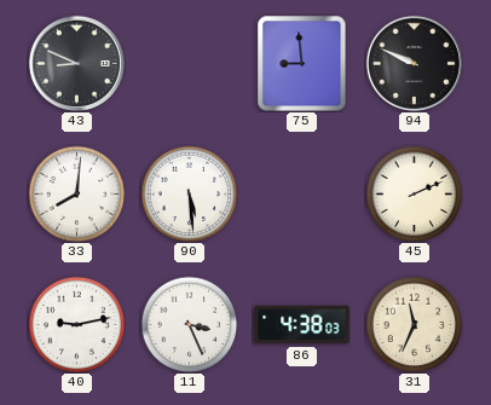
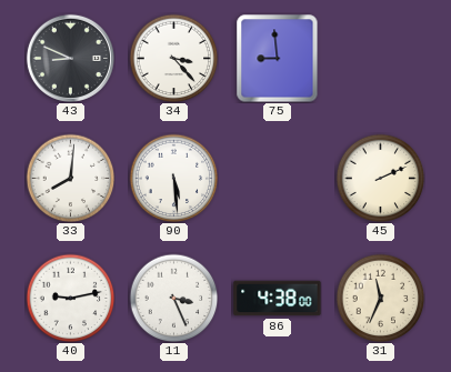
34: none -> 3:23
94: 9:49 -> none
86: 4:38:03 -> 4:38:00
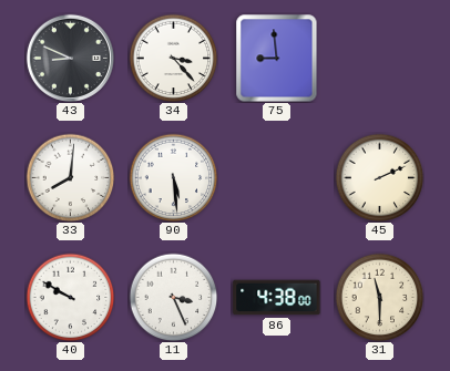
40: 9:13 -> 9:50
31: 11:34 -> 11:30
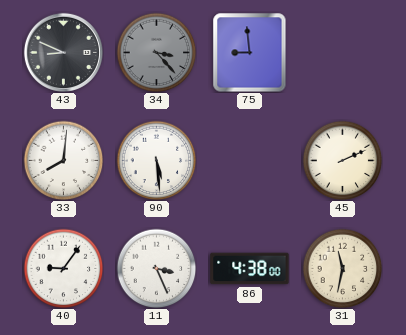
34 dial: white -> grey
40: 9:50 -> 9:06
31: 11:30 -> 11:32
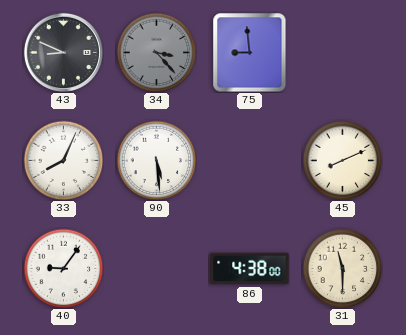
33: 8:01 -> 8:04
45: 2:11 -> 8:11
11: 3:26 -> none
31: 11:32 -> 11:30
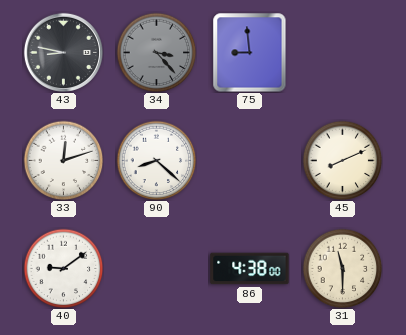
43: 8:49 -> 8:47
33: 8:04 -> 12:12
90: 5:29 -> 8:22
40: 9:06 -> 9:09
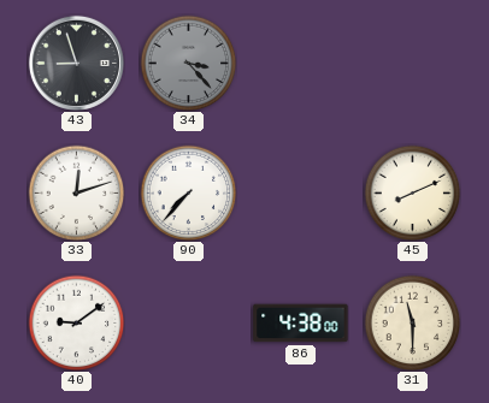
43: 8:47 -> 8:57
75: 8:59 -> none
90: 8:22 -> 7:37
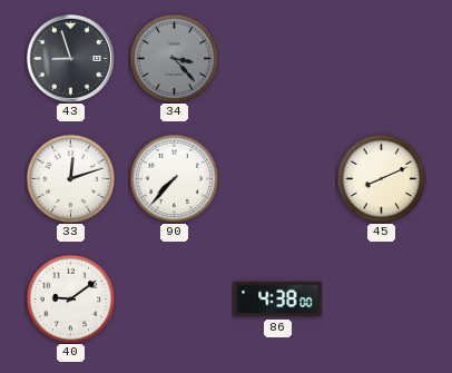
31: 11:30 -> none
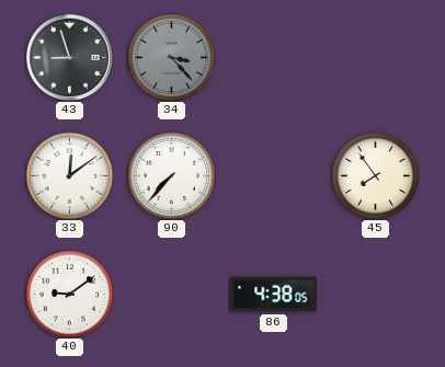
33: 12:12 -> 12:09
45: 8:11 -> 7:54
86: 4:38:00 -> 4:38:05
